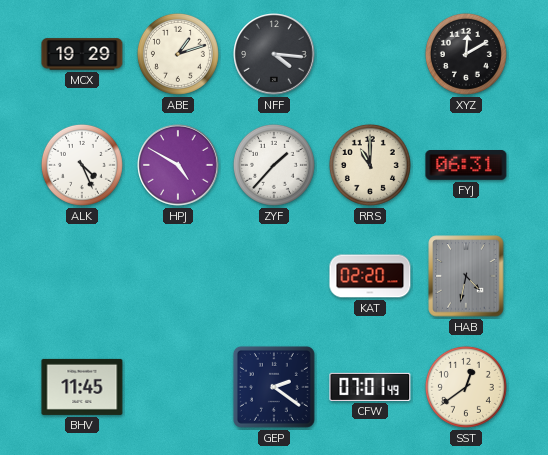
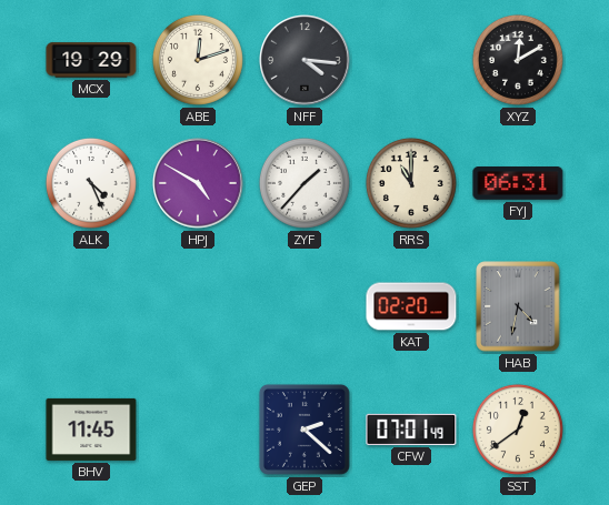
ABE: 1:12 -> 12:12
GEP: 2:21 -> 2:22
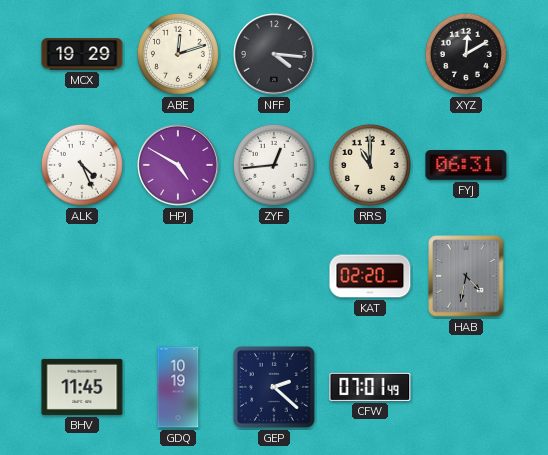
ZYF: 1:37 -> 12:44
GDQ: none -> 10:19
SST: 12:39 -> none
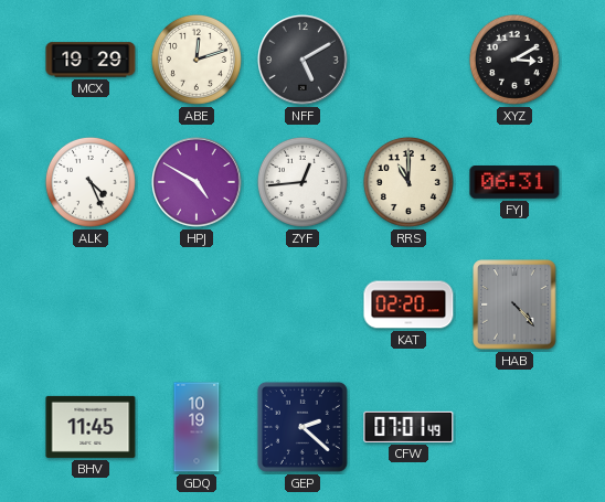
NFF: 4:16 -> 5:10
XYZ: 12:10 -> 3:10
HAB: 4:32 -> 4:23
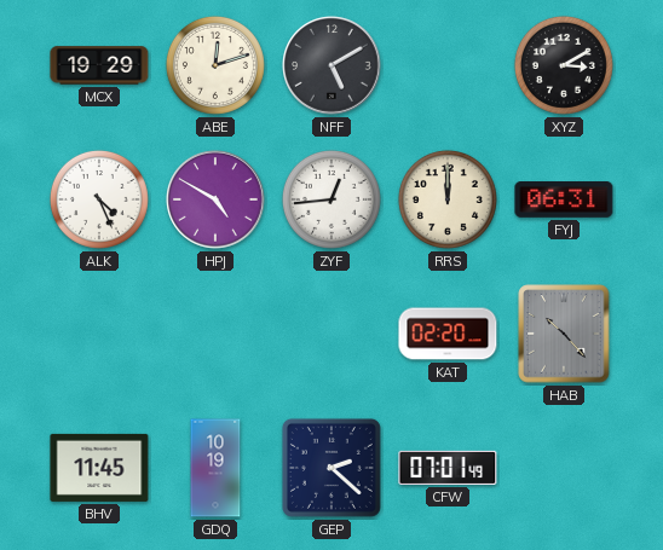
RRS: 11:00 -> 12:00
HAB: 4:23 -> 10:23
